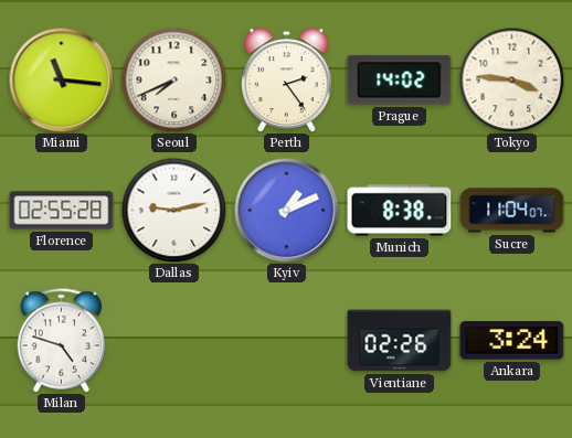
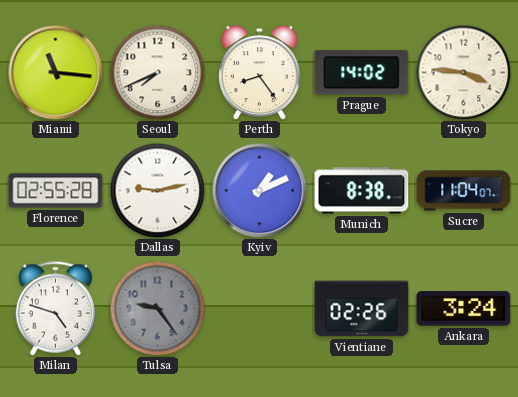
Perth: 2:24 -> 8:24
Tulsa: none -> 9:24
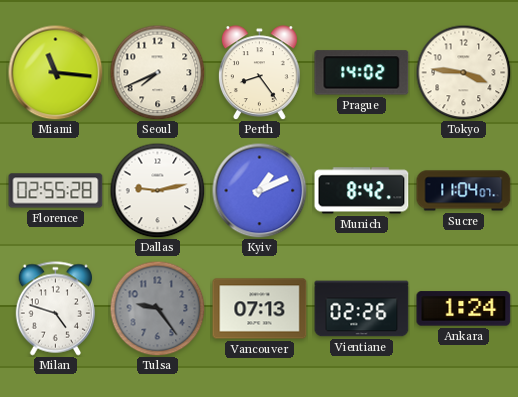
Munich: 8:38 -> 8:42
Vancouver: none -> 07:13
Ankara: 3:24 -> 1:24
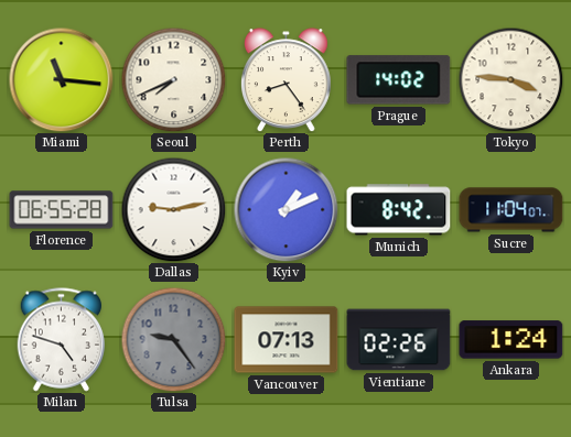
Florence: 02:55 -> 06:55
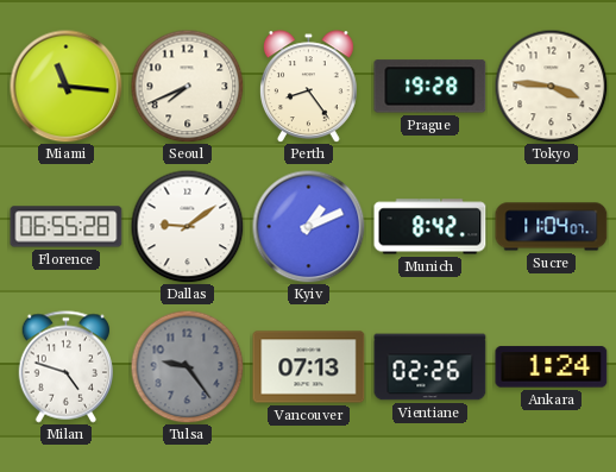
Prague: 14:02 -> 19:28
Dallas: 9:13 -> 9:09
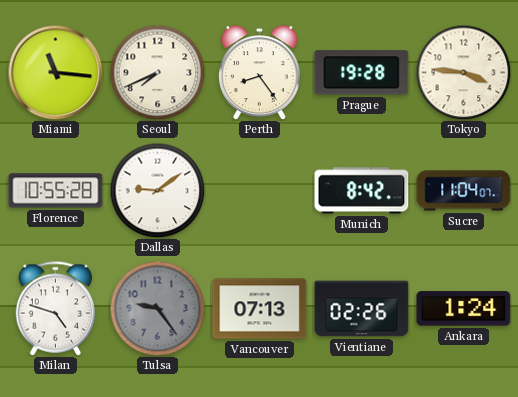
Florence: 06:55 -> 10:55
Kyiv: 1:11 -> none
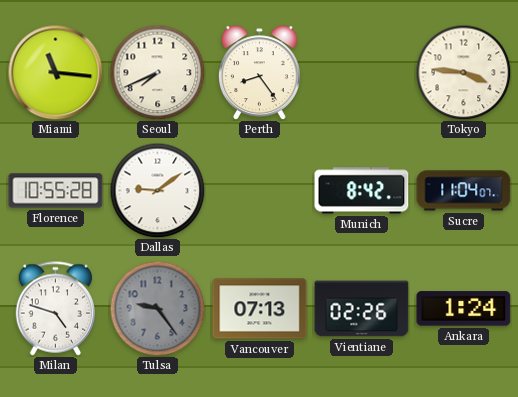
Prague: 19:28 -> none
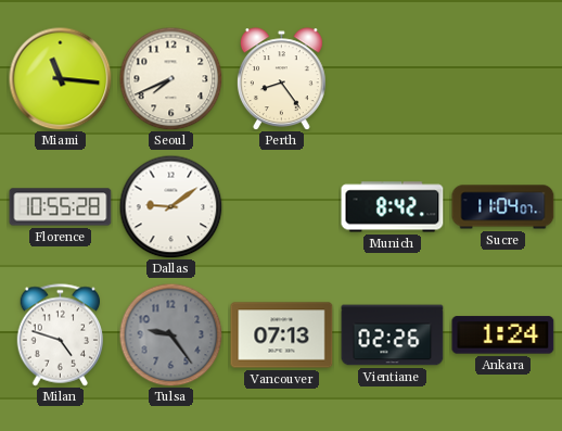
Tokyo: 3:46 -> none
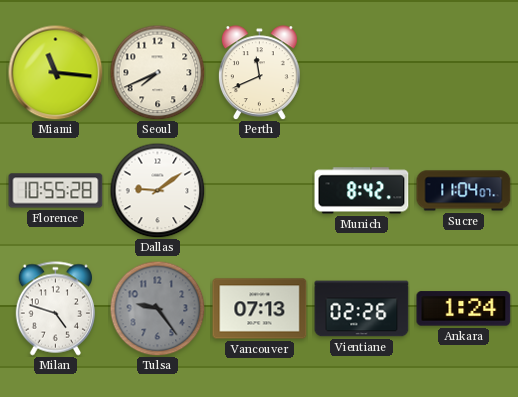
Perth: 8:24 -> 11:41
